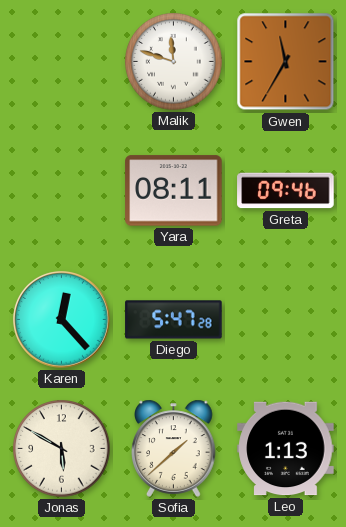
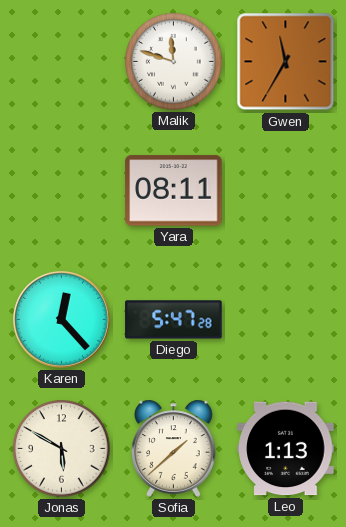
Greta: 09:46 -> none
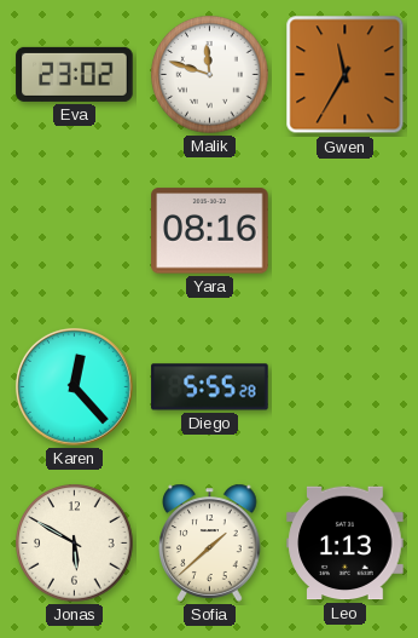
Eva: none -> 23:02
Yara: 08:11 -> 08:16
Diego: 5:47 -> 5:55
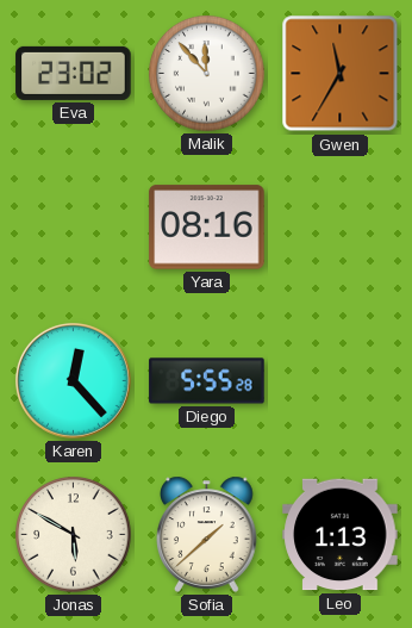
Malik: 11:48 -> 11:53
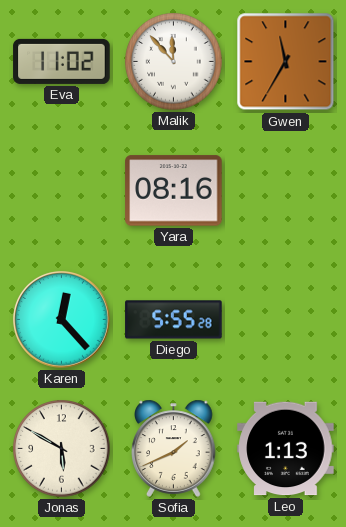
Eva: 23:02 -> 11:02
Sofia: 1:38 -> 1:41
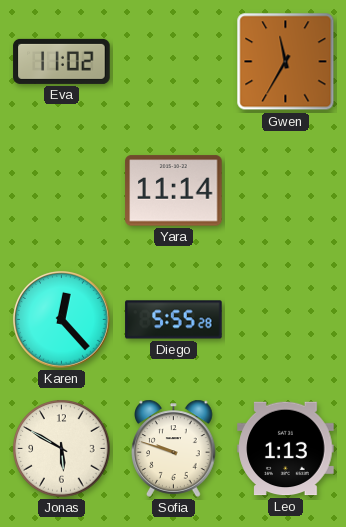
Malik: 11:53 -> none
Yara: 08:16 -> 11:14
Sofia: 1:41 -> 9:48
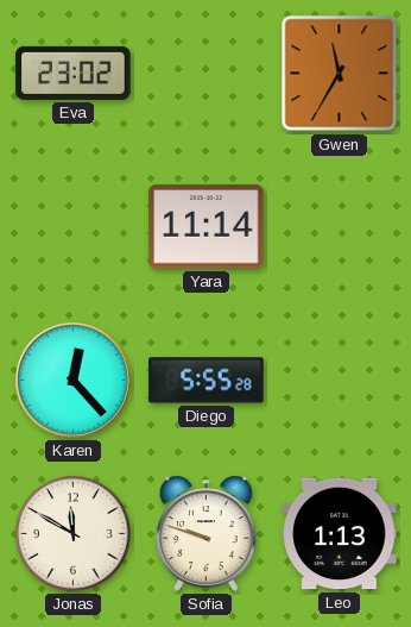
Eva: 11:02 -> 23:02
Jonas: 5:50 -> 11:50
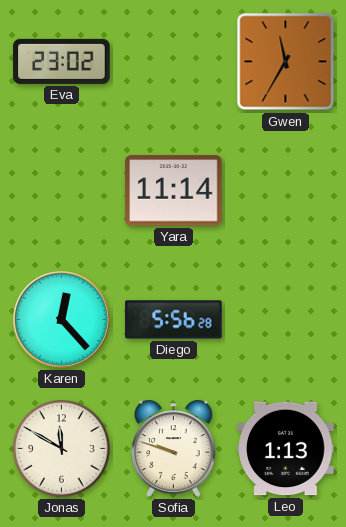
Diego: 5:55 -> 5:56
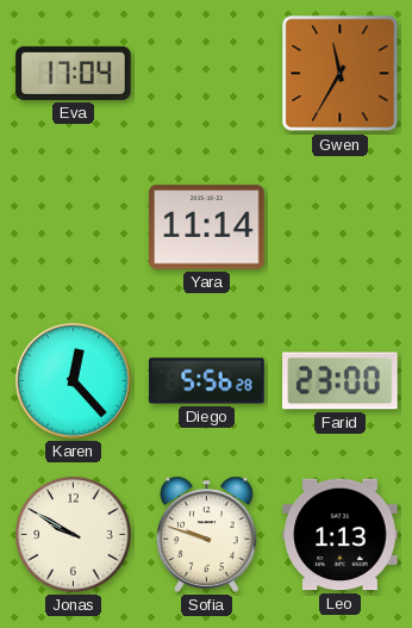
Eva: 23:02 -> 17:04
Farid: none -> 23:00
Jonas: 11:50 -> 9:50
